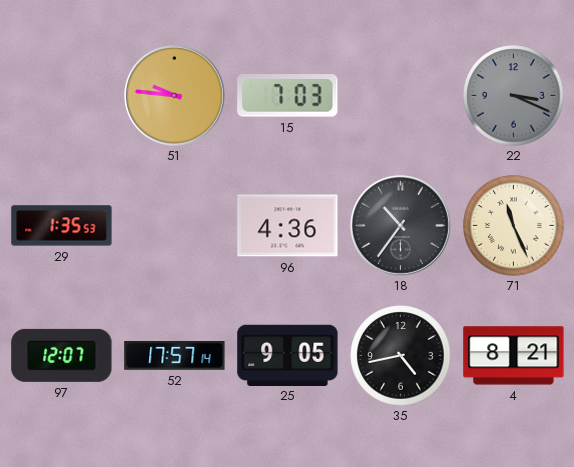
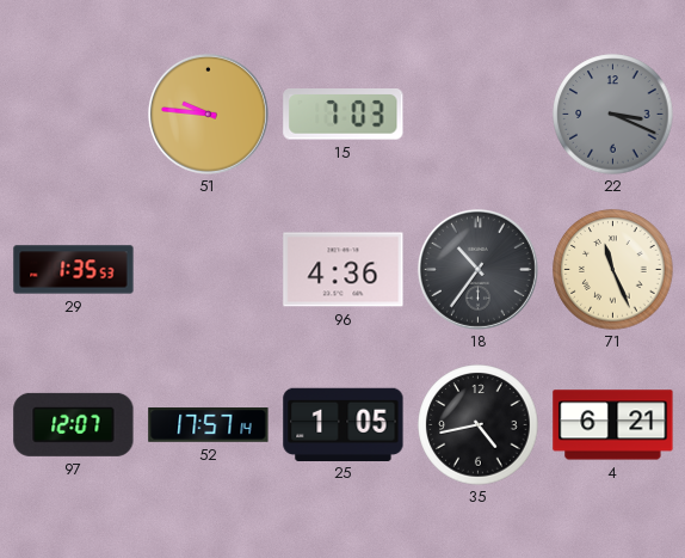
25: 9:05 -> 1:05
4: 8:21 -> 6:21
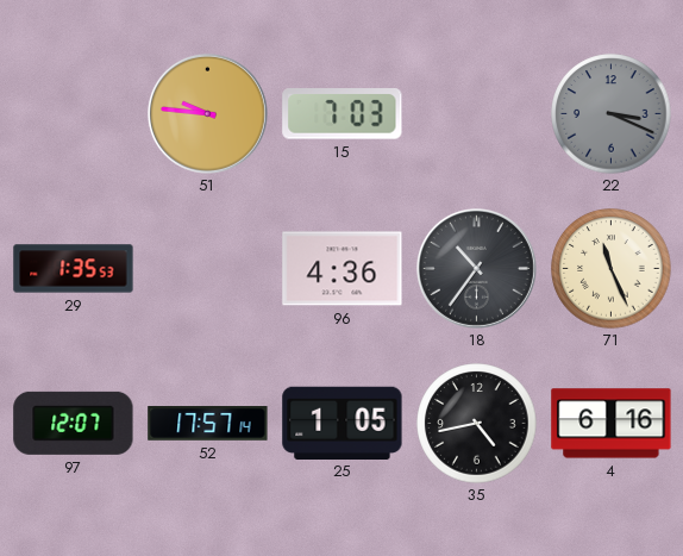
4: 6:21 -> 6:16
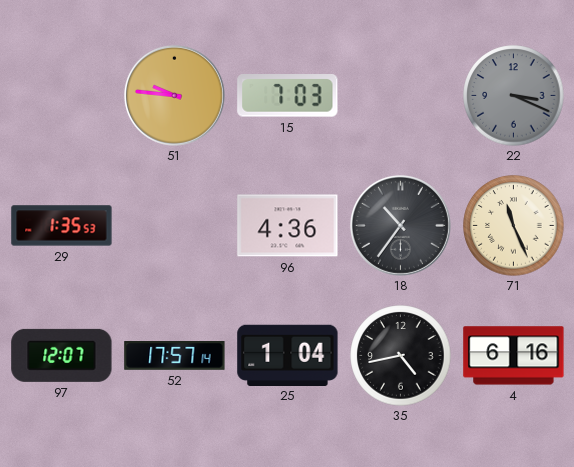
25: 1:05 -> 1:04
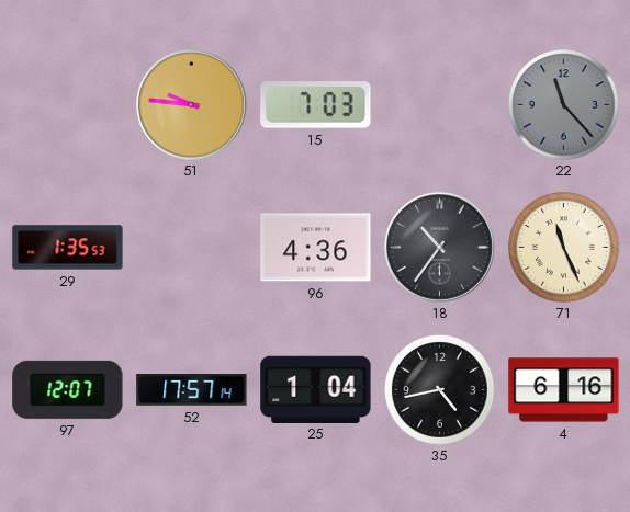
22: 3:19 -> 11:23
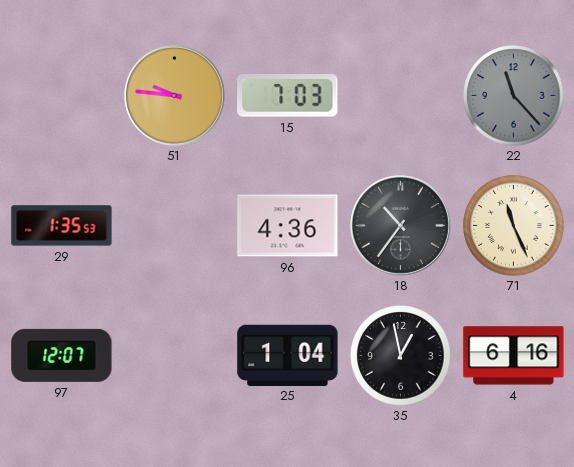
52: 17:57 -> none
35: 4:43 -> 12:58
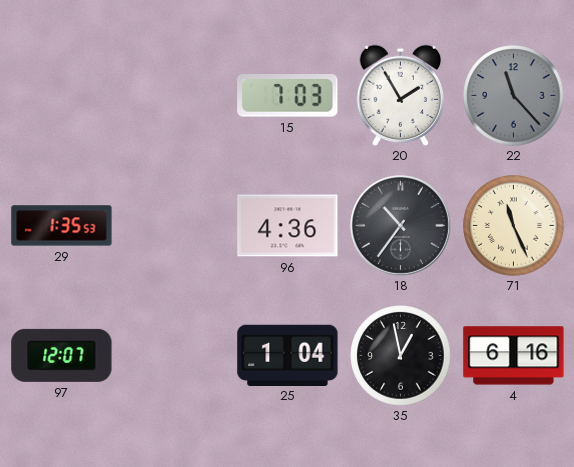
51: 9:46 -> none
20: none -> 1:55
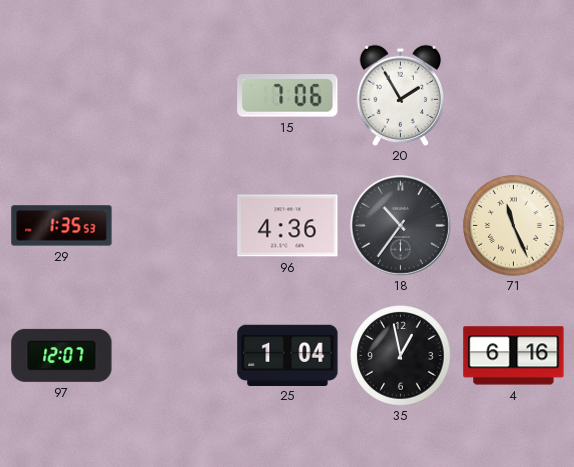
15: 7:03 -> 7:06
22: 11:23 -> none
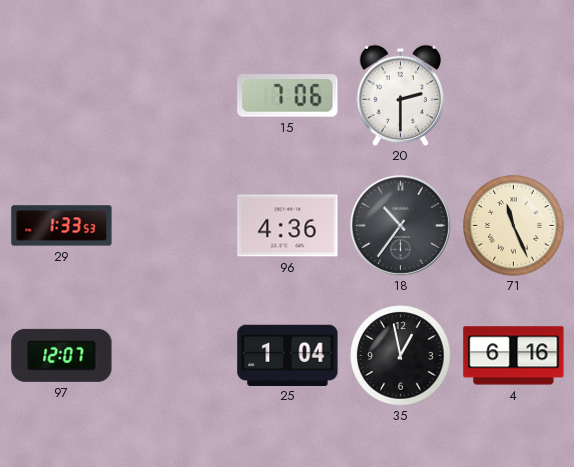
20: 1:55 -> 2:30
29: 1:35 -> 1:33
